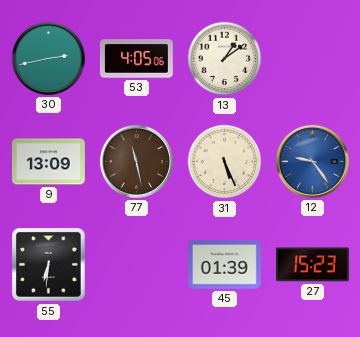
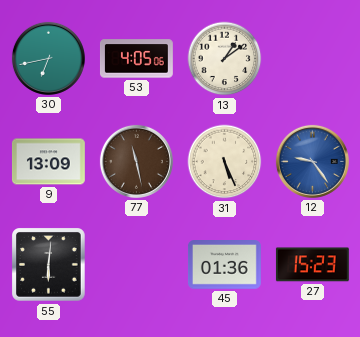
30: 2:43 -> 6:43
55: 6:31 -> 6:01
45: 01:39 -> 01:36
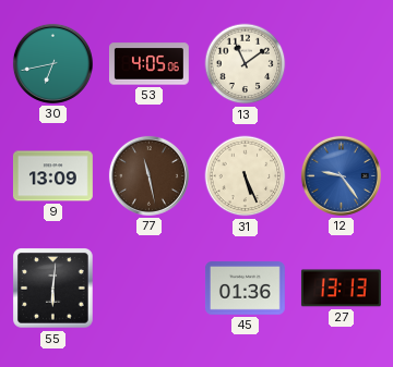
13: 1:09 -> 11:09
27: 15:23 -> 13:13
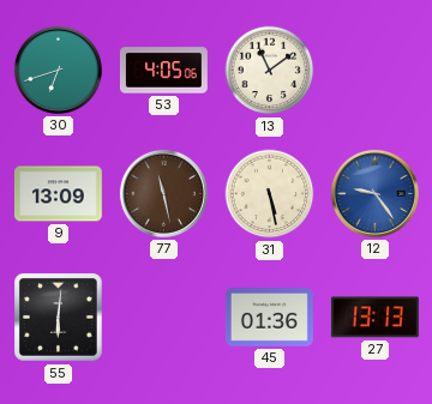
30: 6:43 -> 6:42
31: 5:26 -> 5:28
